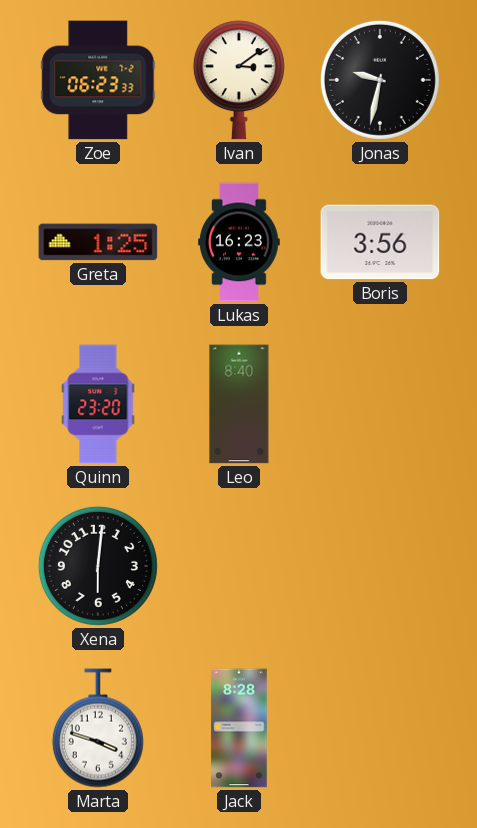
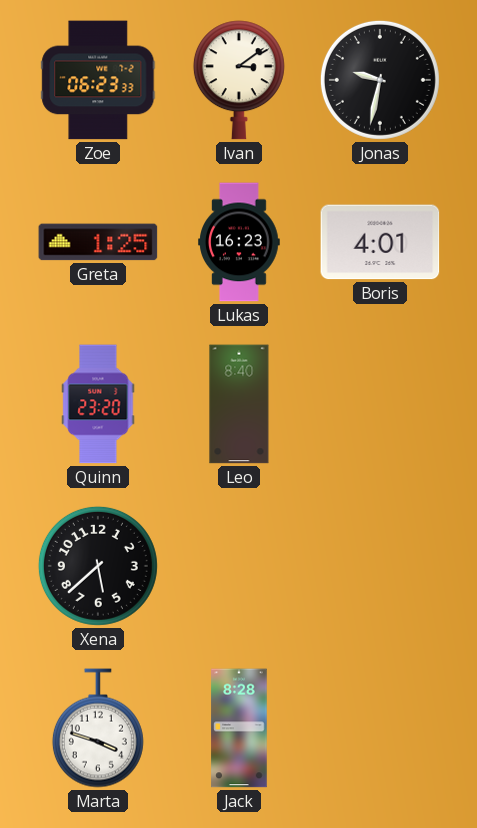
Boris: 3:56 -> 4:01
Xena: 6:01 -> 5:38
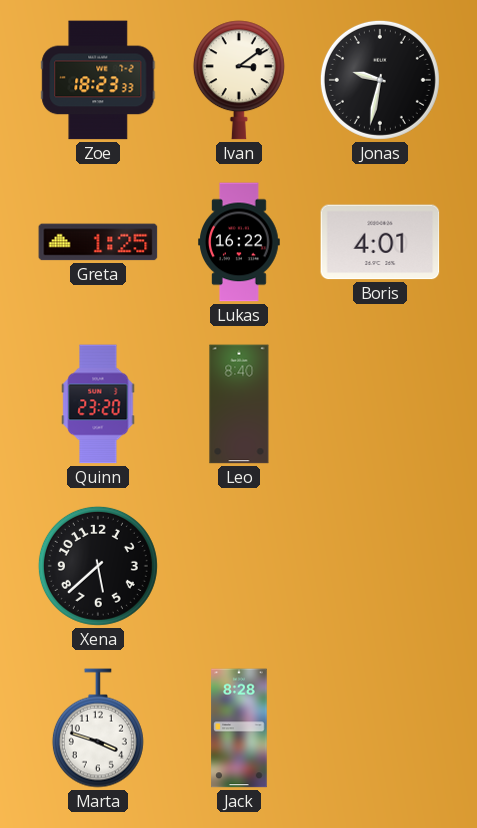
Zoe: 06:23 -> 18:23
Lukas: 16:23 -> 16:22
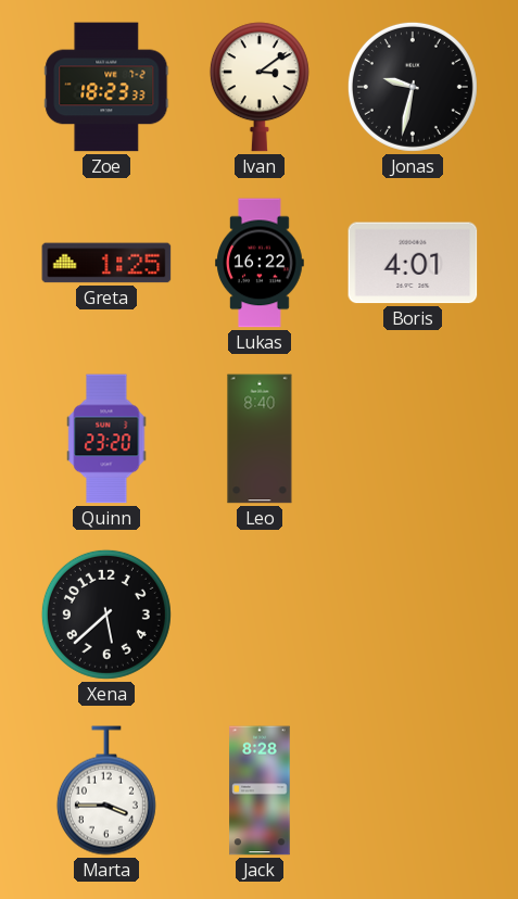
Marta: 3:48 -> 3:45
